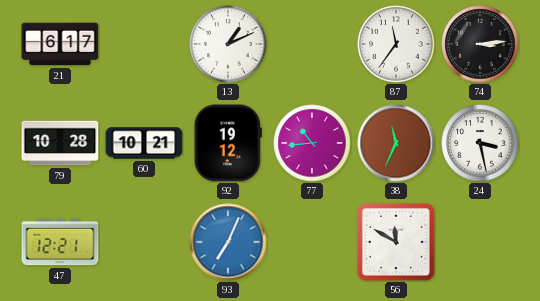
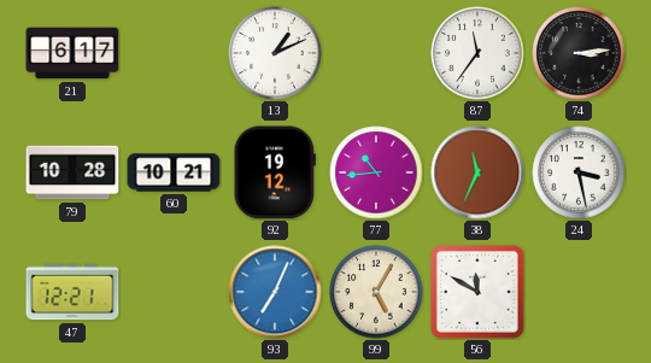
99: none -> 5:05
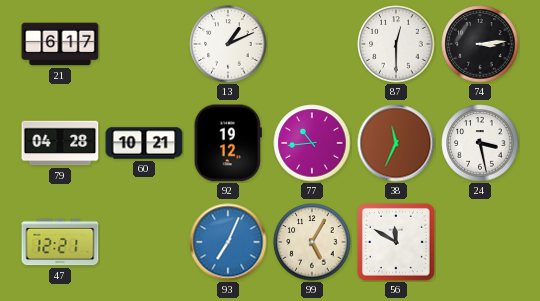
87: 11:36 -> 12:30
79: 10:28 -> 04:28
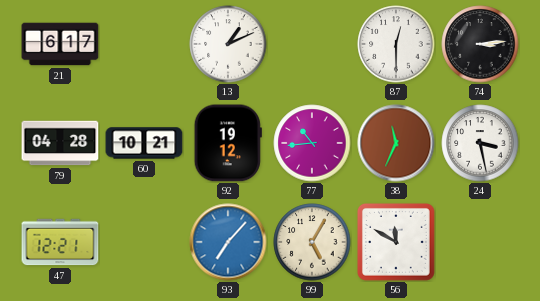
93: 7:04 -> 7:07
